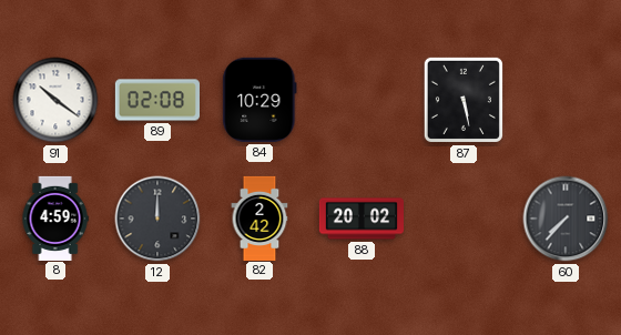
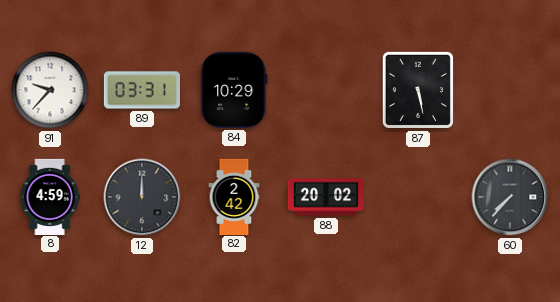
91: 10:21 -> 9:37
89: 02:08 -> 03:31
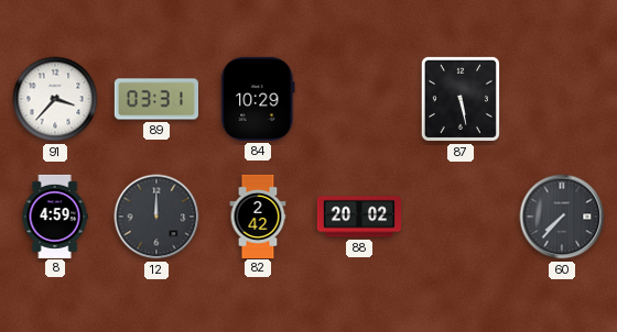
91: 9:37 -> 3:37
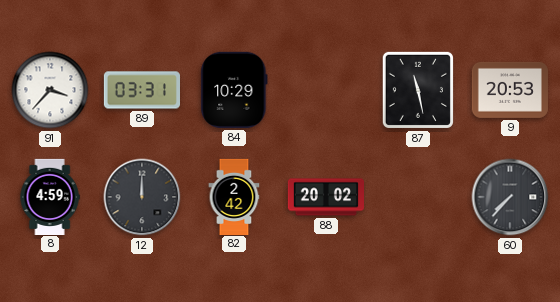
87: 5:28 -> 11:28
9: none -> 20:53
